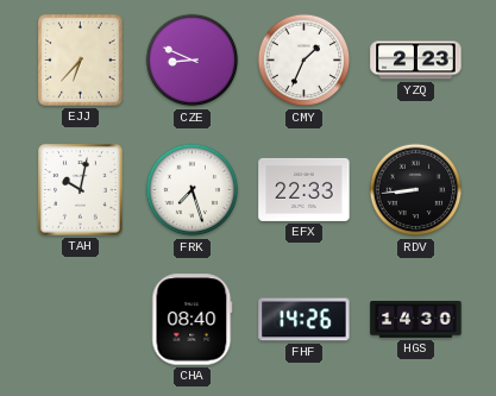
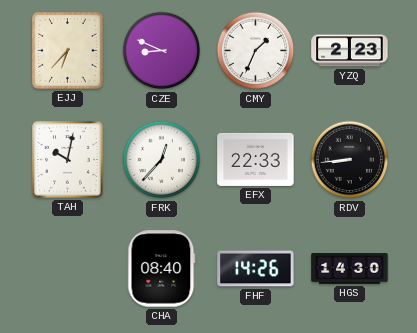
FRK: 7:27 -> 12:37
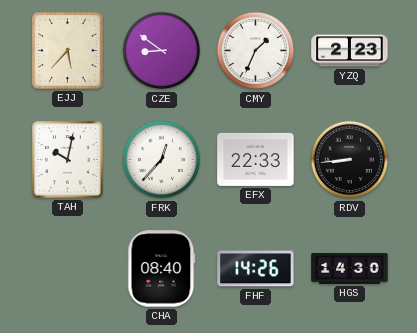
EJJ: 6:37 -> 5:37
CZE: 8:49 -> 8:51
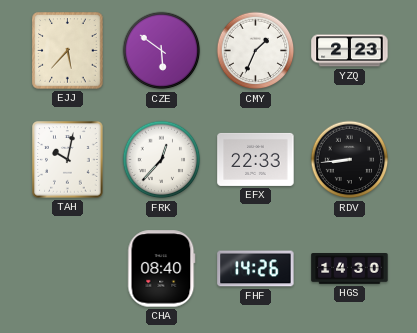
CZE: 8:51 -> 5:51
